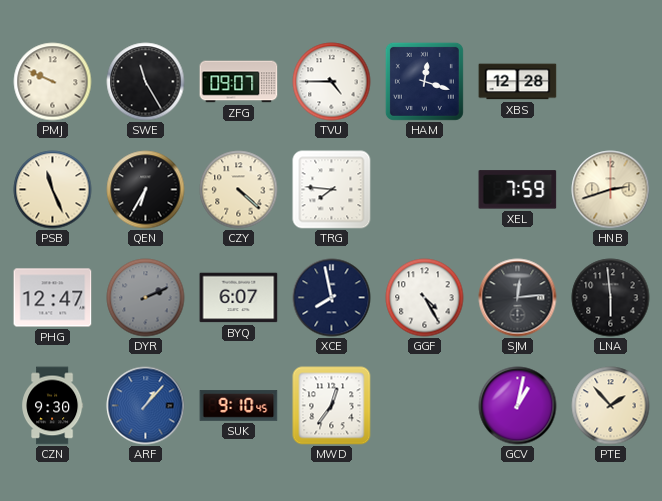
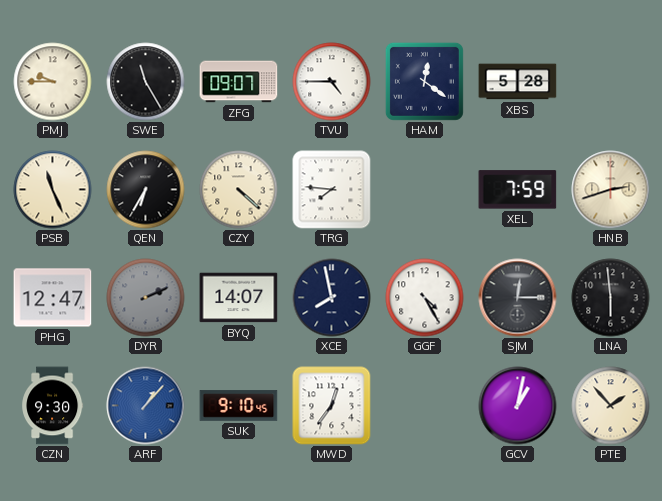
PMJ: 9:49 -> 9:45
HAM: 12:18 -> 12:21
XBS: 12:28 -> 5:28
BYQ: 6:07 -> 14:07
SJM: 12:14 -> 12:15
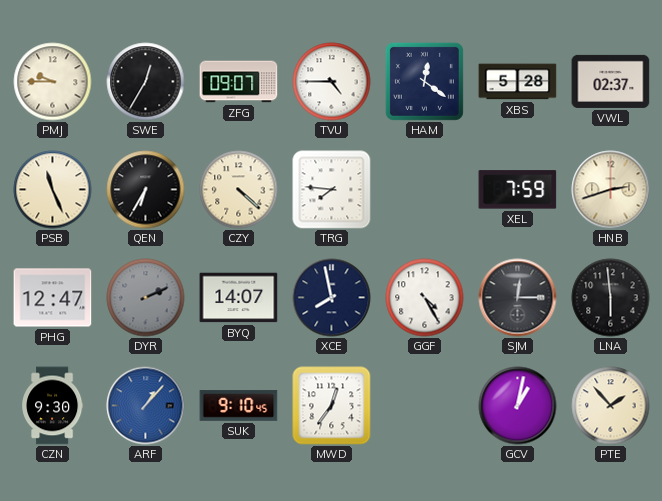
SWE: 11:25 -> 12:35
VWL: none -> 02:37
